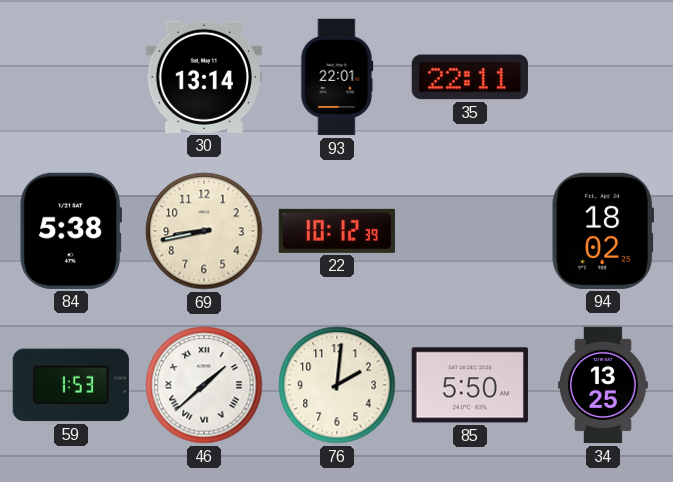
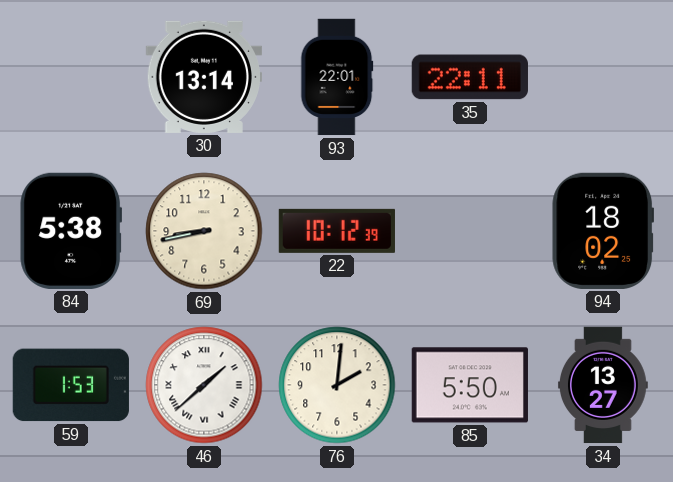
34: 13:25 -> 13:27
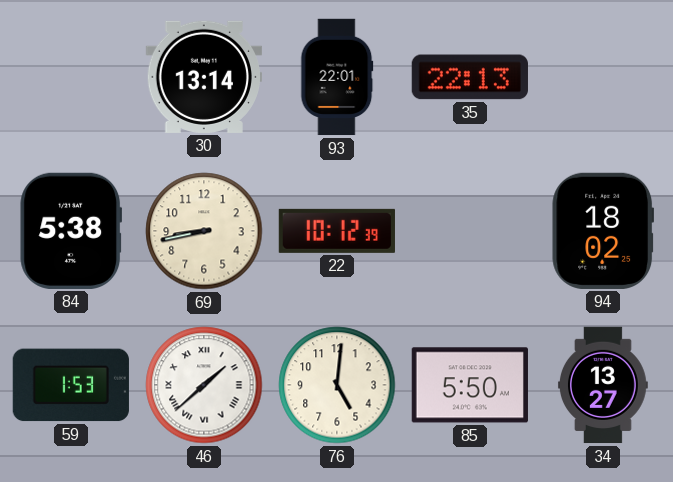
35: 22:11 -> 22:13
76: 2:01 -> 5:01
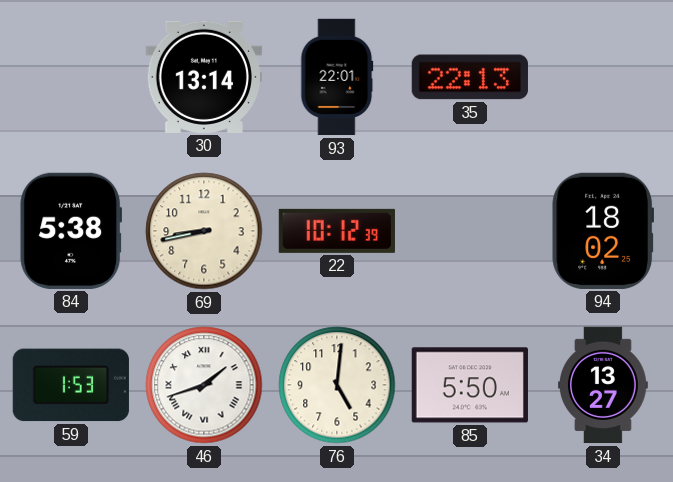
46: 1:38 -> 1:42
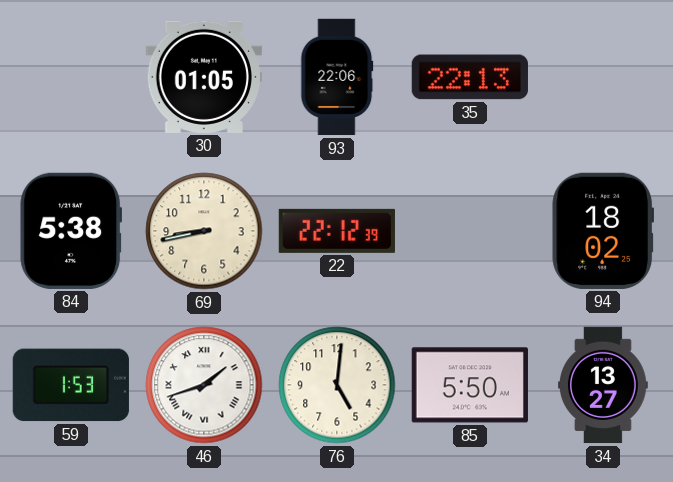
30: 13:14 -> 01:05
93: 22:01 -> 22:06
22: 10:12 -> 22:12
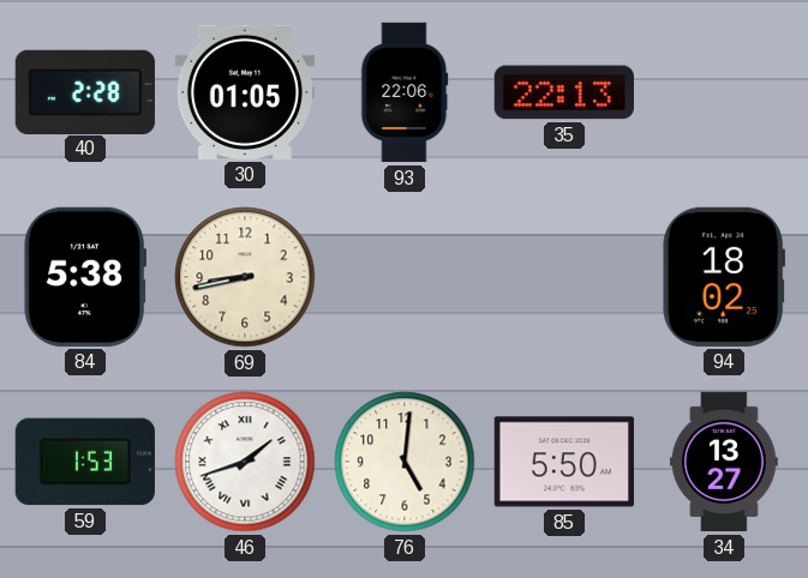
40: none -> 2:28
22: 22:12 -> none
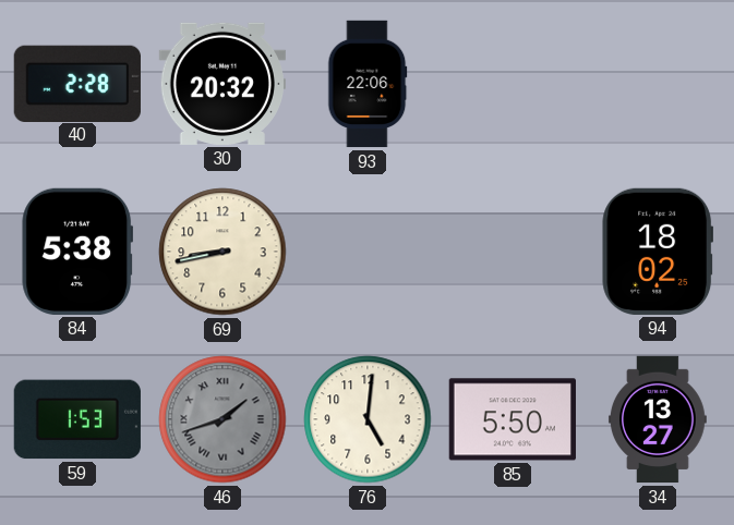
30: 01:05 -> 20:32
35: 22:13 -> none
46 dial: white -> grey
